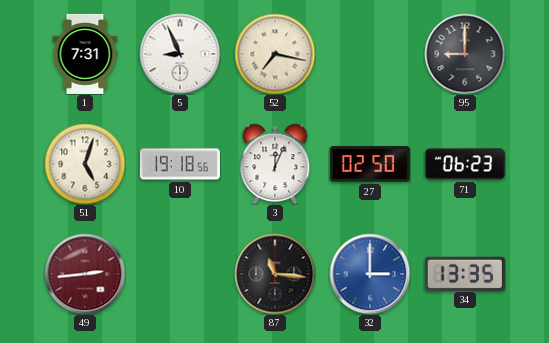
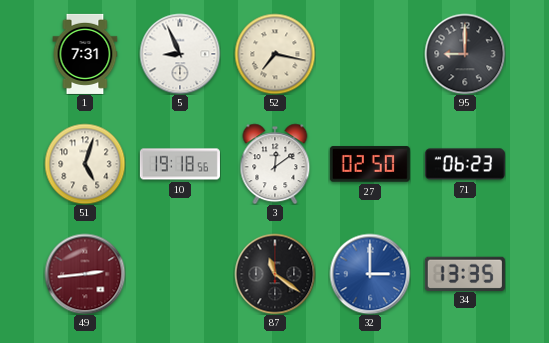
3: 12:04 -> 12:09
87: 11:16 -> 11:21
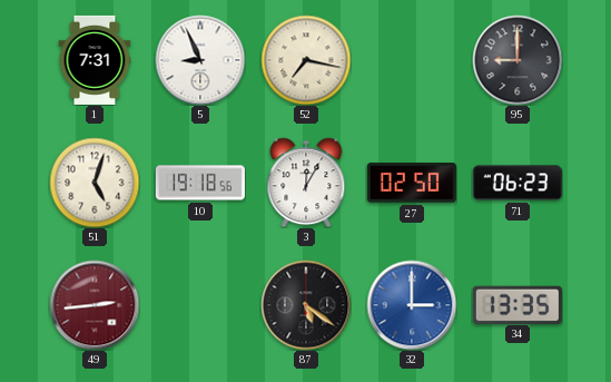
3: 12:09 -> 12:05
87: 11:21 -> 5:21
